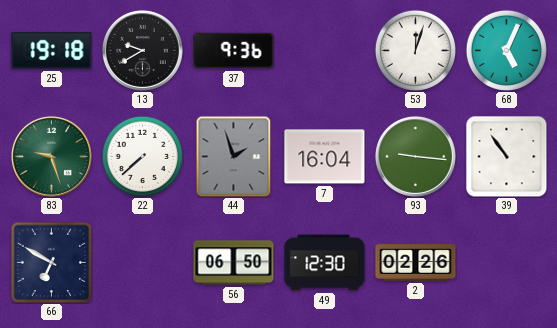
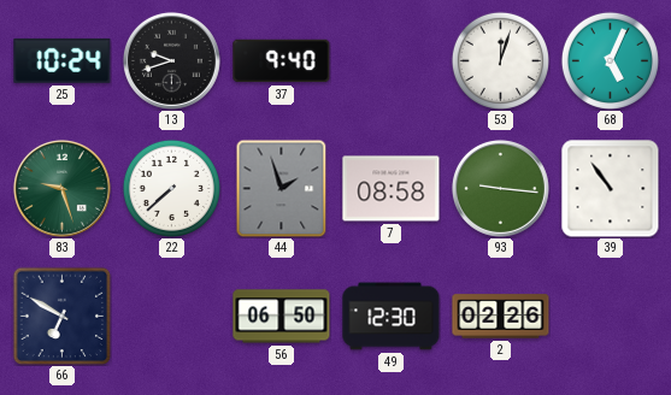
25: 19:18 -> 10:24
13: 9:40 -> 9:42
37: 9:36 -> 9:40
7: 16:04 -> 08:58
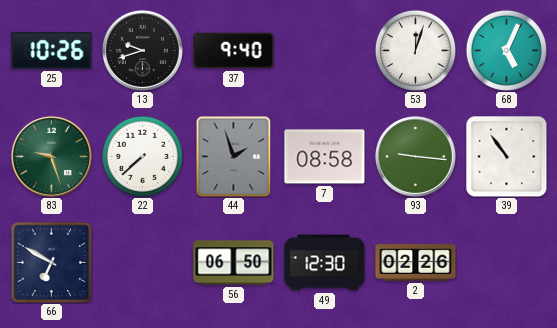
25: 10:24 -> 10:26
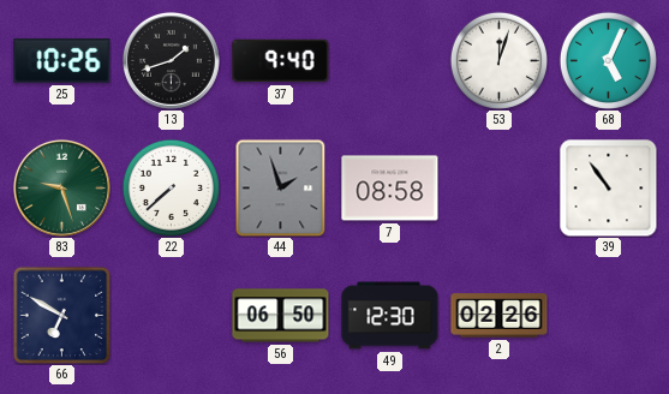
13: 9:42 -> 1:42
93: 9:16 -> none
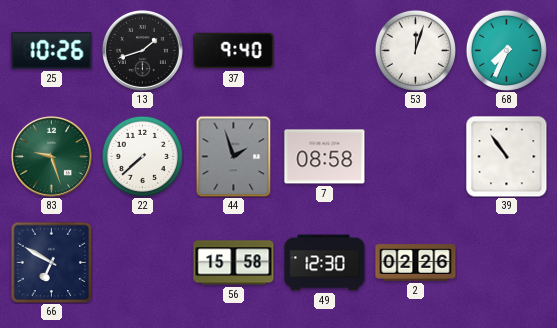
68: 5:04 -> 7:34
56: 06:50 -> 15:58
